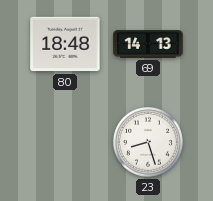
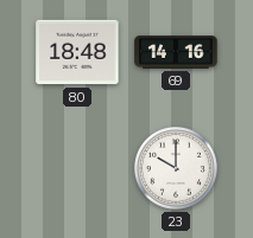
69: 14:13 -> 14:16
23: 8:27 -> 10:00
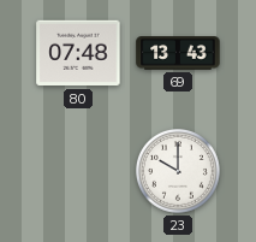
80: 18:48 -> 07:48
69: 14:16 -> 13:43
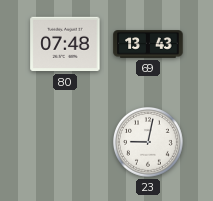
23: 10:00 -> 9:02
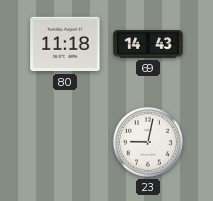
80: 07:48 -> 11:18
69: 13:43 -> 14:43
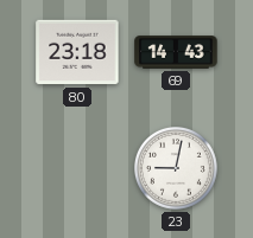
80: 11:18 -> 23:18
